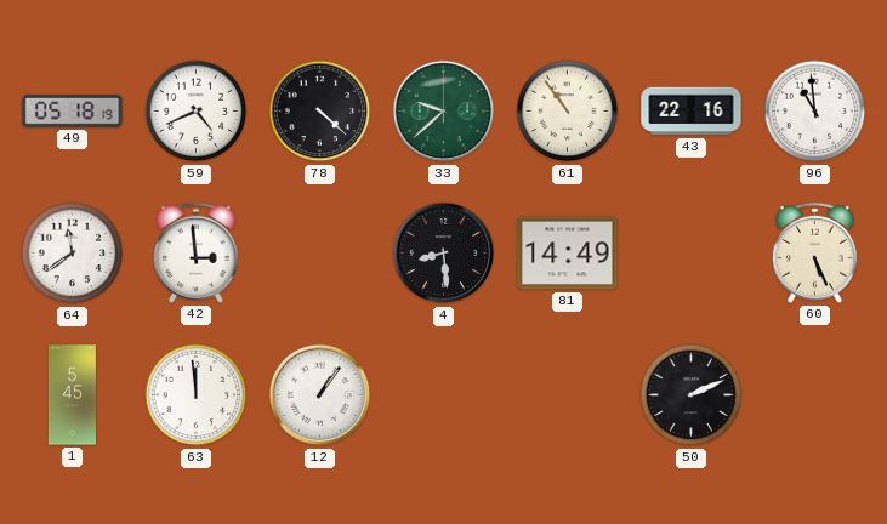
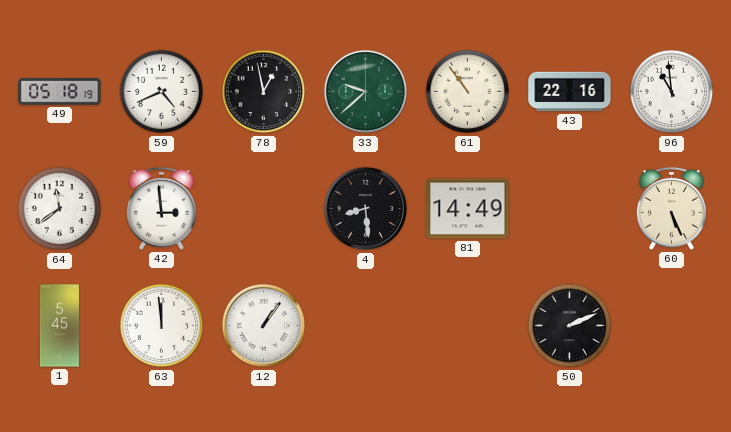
78: 4:22 -> 12:58
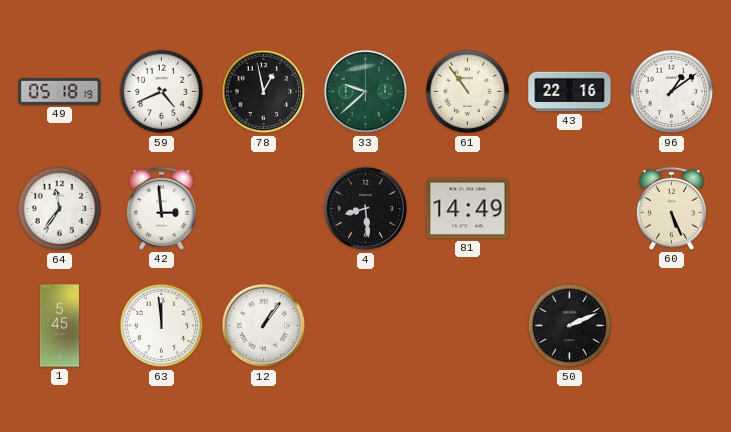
96: 10:59 -> 1:09
64: 11:39 -> 11:36
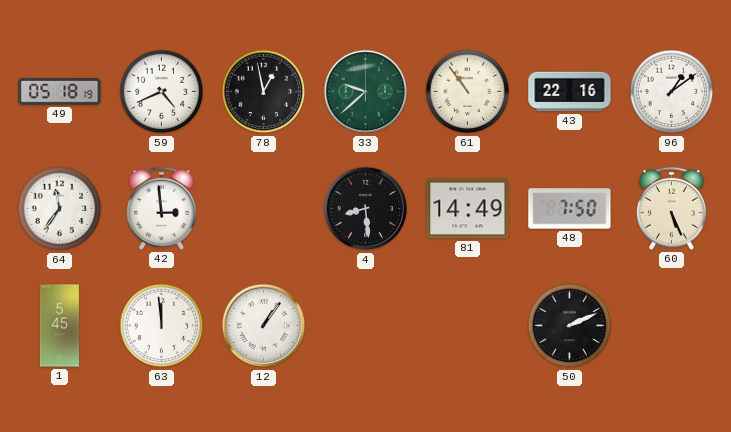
48: none -> 7:50
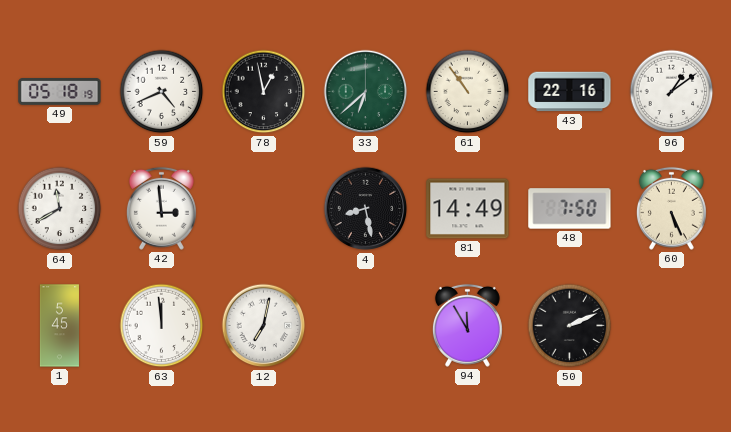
33: 9:38 -> 6:38
64: 11:36 -> 11:40
4: 8:29 -> 8:28
12: 1:06 -> 7:02
94: none -> 11:55
